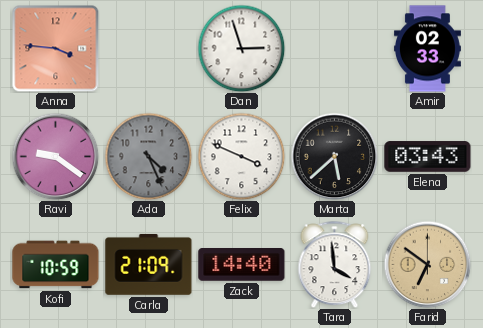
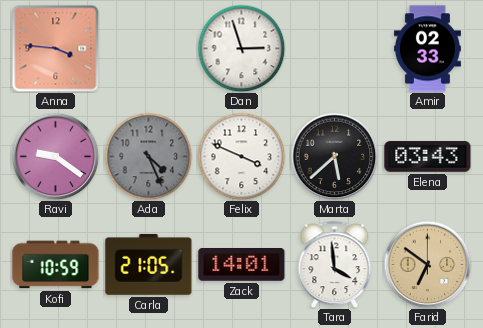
Carla: 21:09 -> 21:05
Zack: 14:40 -> 14:01
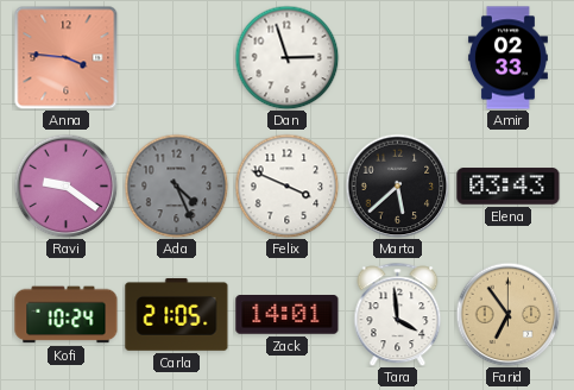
Kofi: 10:59 -> 10:24
Farid: 6:51 -> 6:54
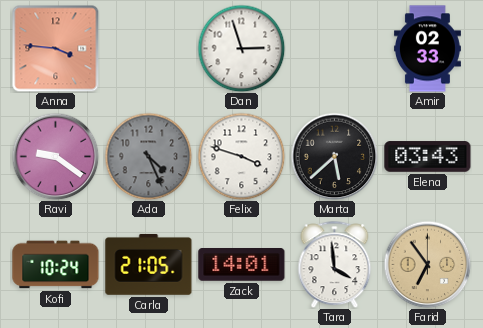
Felix: 3:49 -> 3:48
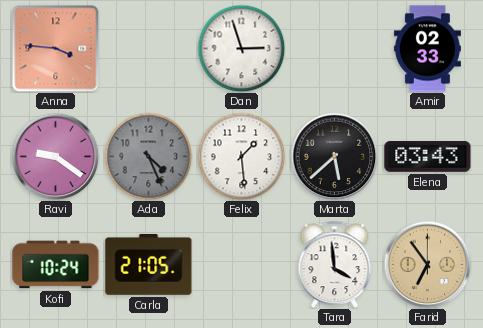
Felix: 3:48 -> 1:29
Zack: 14:01 -> none
